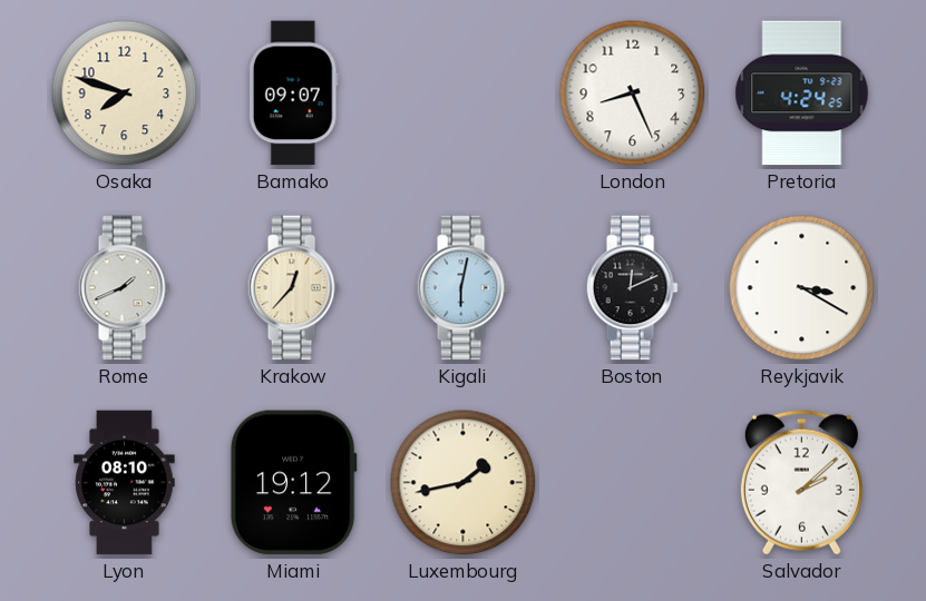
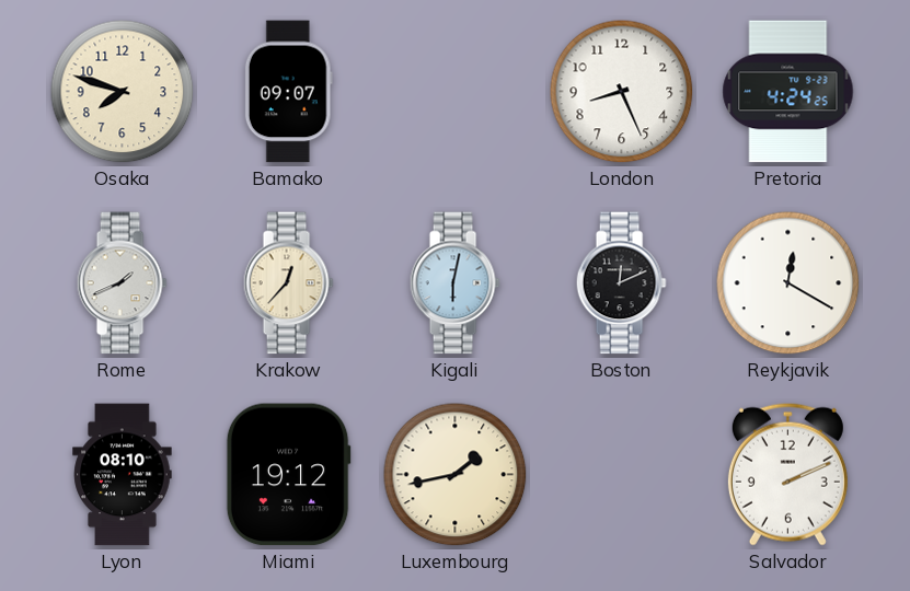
Reykjavik: 3:20 -> 12:20
Salvador: 2:08 -> 2:11
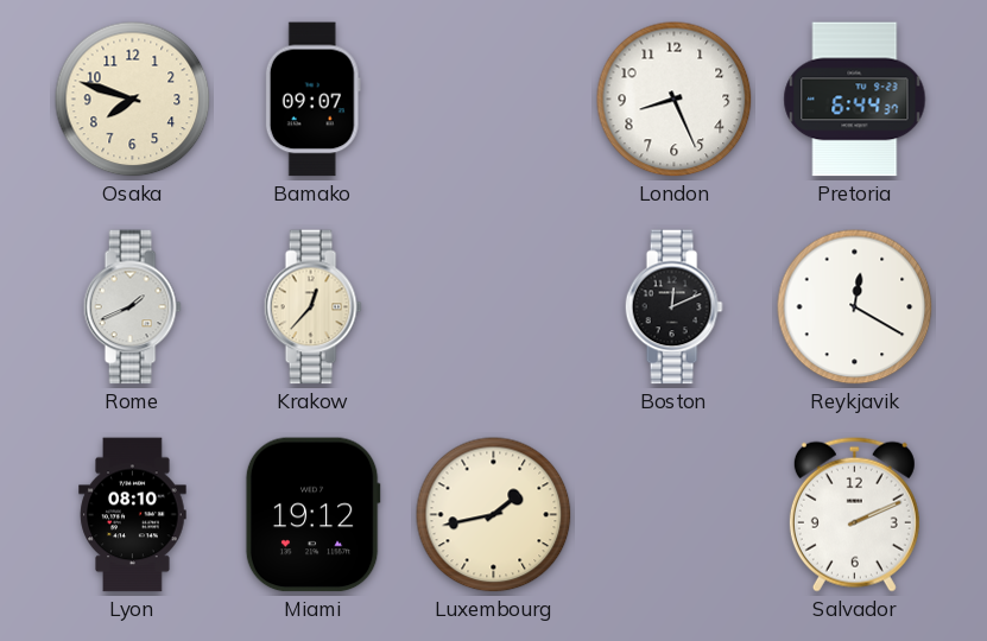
Pretoria: 4:24 -> 6:44
Kigali: 6:02 -> none
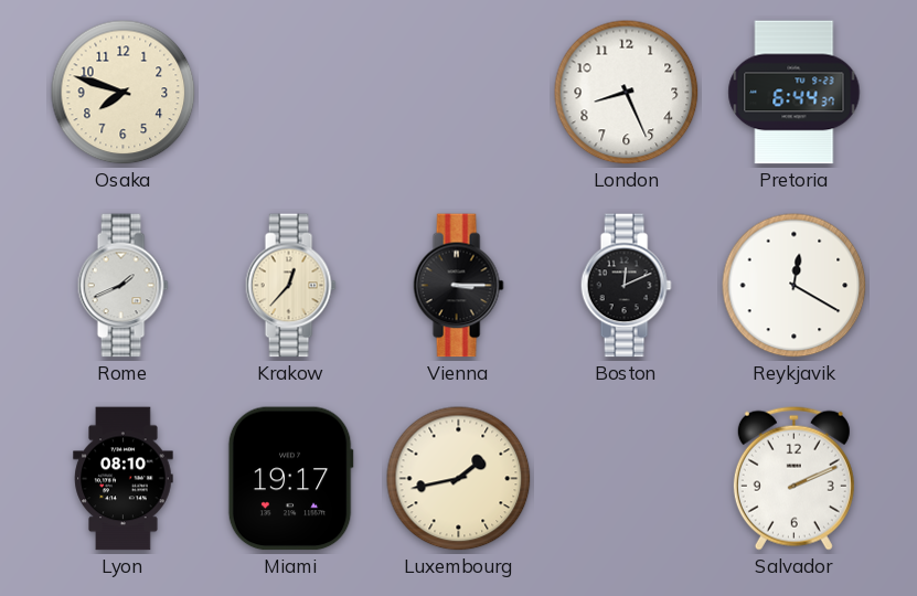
Bamako: 09:07 -> none
Vienna: none -> 3:15
Miami: 19:12 -> 19:17
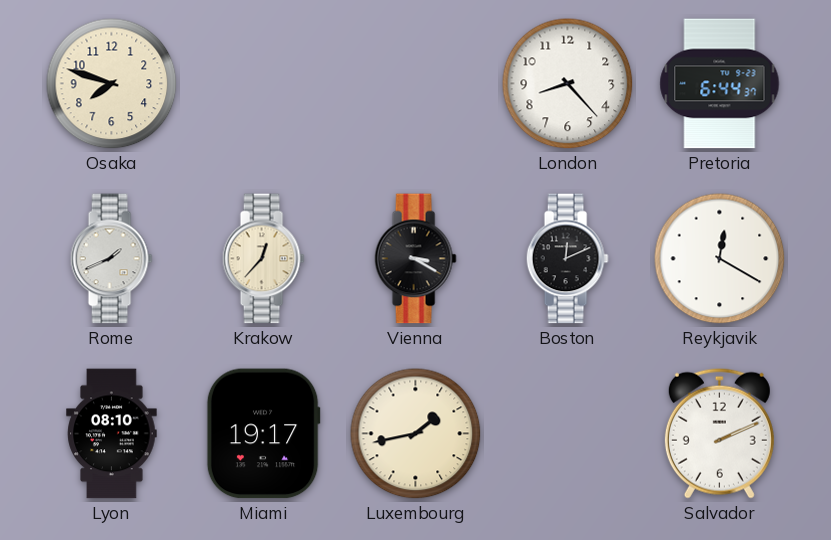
London: 8:26 -> 8:23
Vienna: 3:15 -> 3:20
